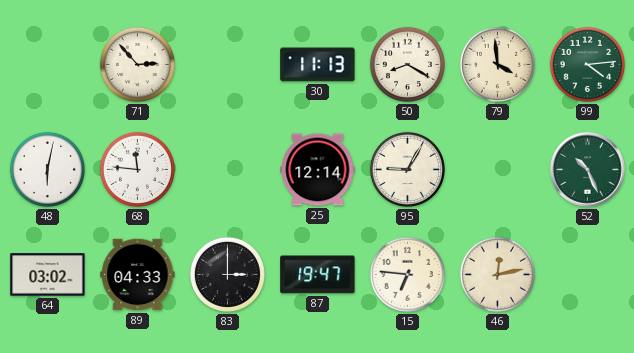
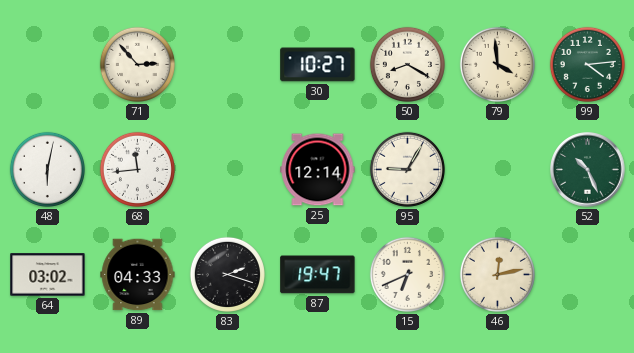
30: 11:13 -> 10:27
68: 11:46 -> 11:44
83: 3:00 -> 2:18
15: 6:46 -> 6:41
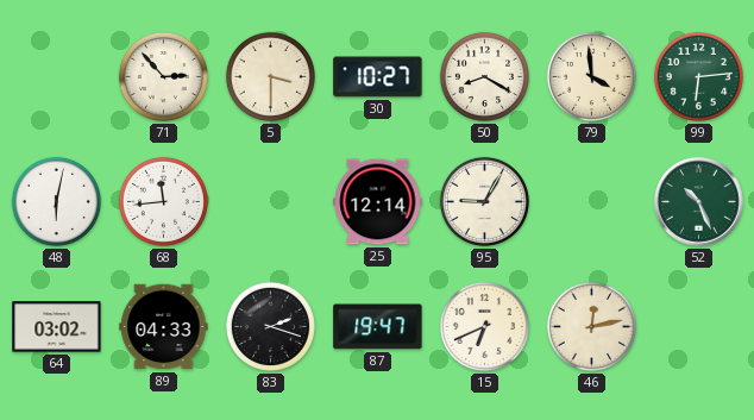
5: none -> 3:30
99: 4:14 -> 6:14
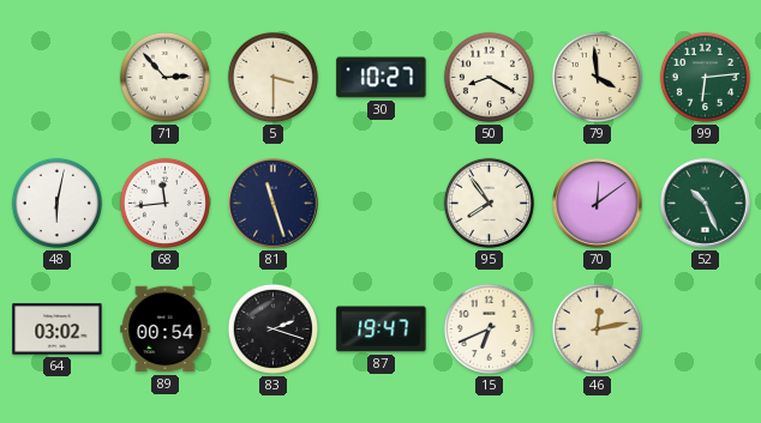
81: none -> 11:27
25: 12:14 -> none
95: 9:05 -> 7:54
70: none -> 12:09
89: 04:33 -> 00:54
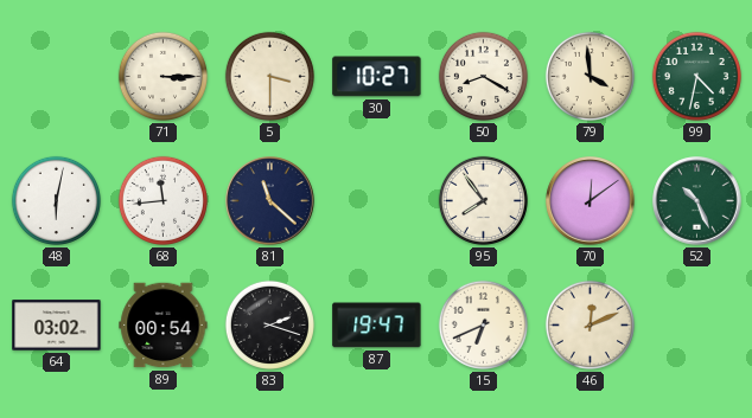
71: 2:53 -> 3:15
99: 6:14 -> 4:32
81: 11:27 -> 11:22
46: 12:13 -> 12:11
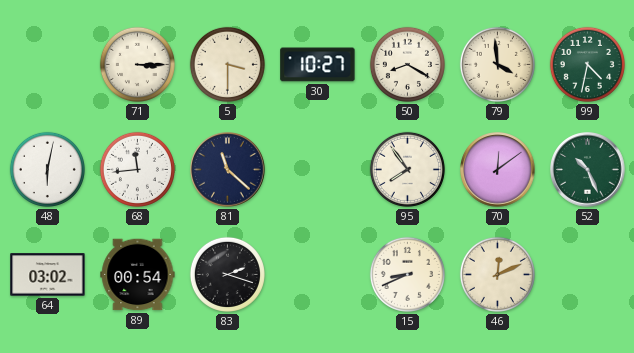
87: 19:47 -> none
15: 6:41 -> 8:41
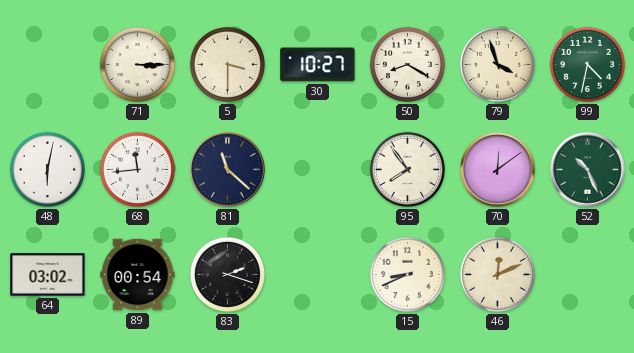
79: 3:59 -> 3:57
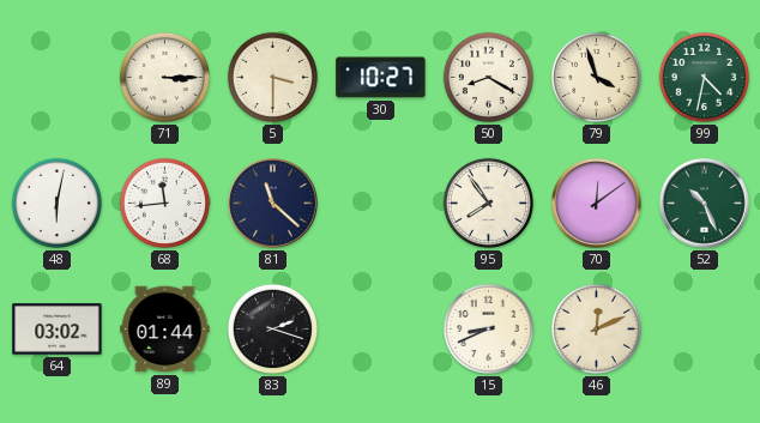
89: 00:54 -> 01:44
